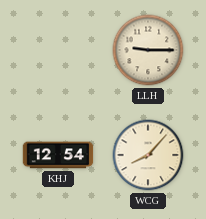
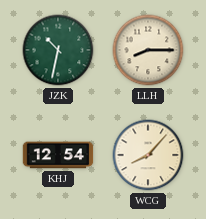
JZK: none -> 10:32
LLH: 9:15 -> 8:15
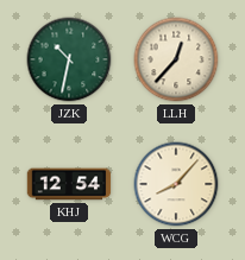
LLH: 8:15 -> 12:37
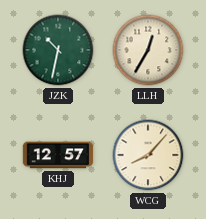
LLH: 12:37 -> 12:35
KHJ: 12:54 -> 12:57
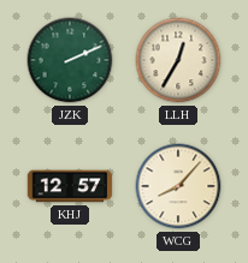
JZK: 10:32 -> 2:11
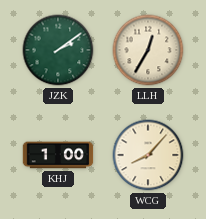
JZK: 2:11 -> 2:09
KHJ: 12:57 -> 1:00
